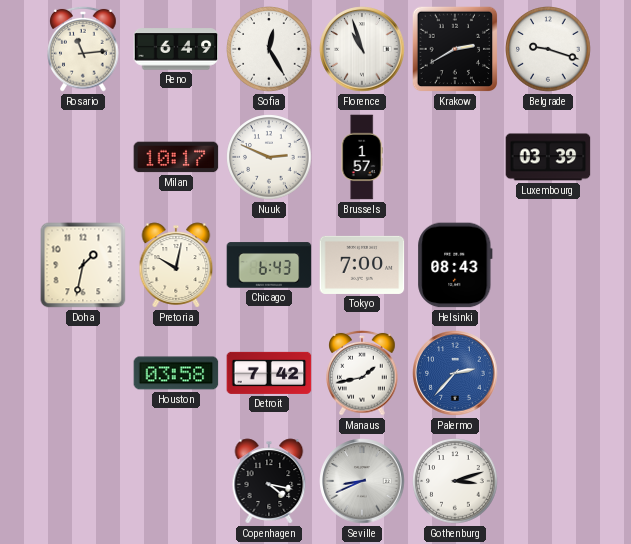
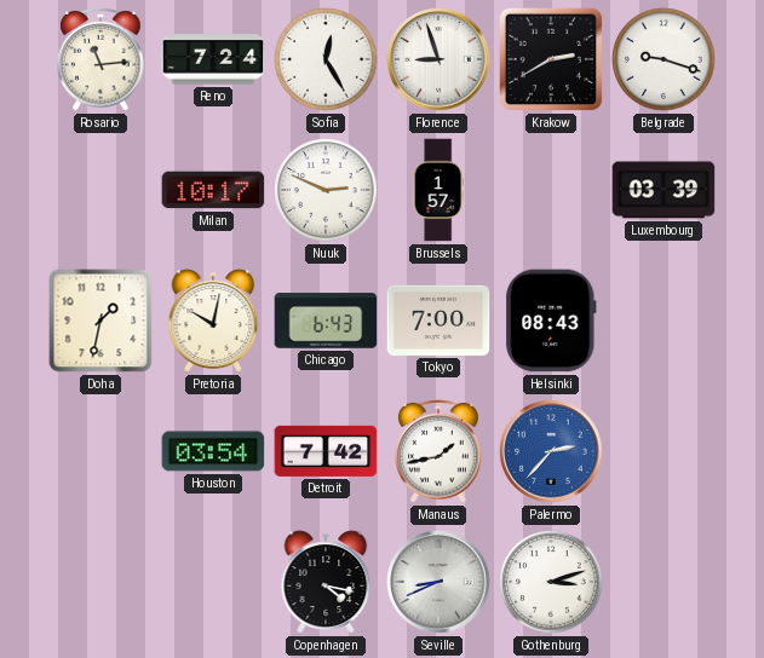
Reno: 6:49 -> 7:24
Florence: 10:57 -> 8:57
Houston: 03:58 -> 03:54
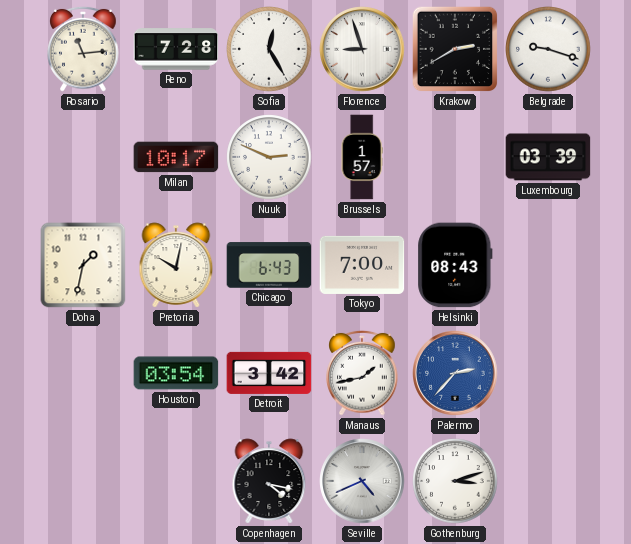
Reno: 7:24 -> 7:28
Detroit: 7:42 -> 3:42
Seville: 8:41 -> 4:41
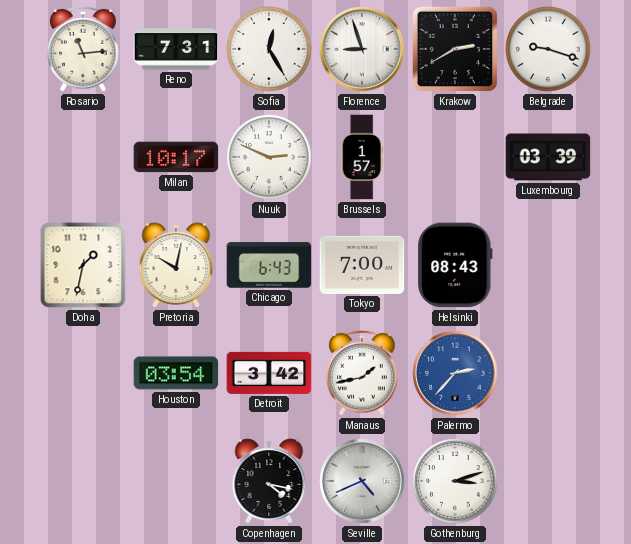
Reno: 7:28 -> 7:31
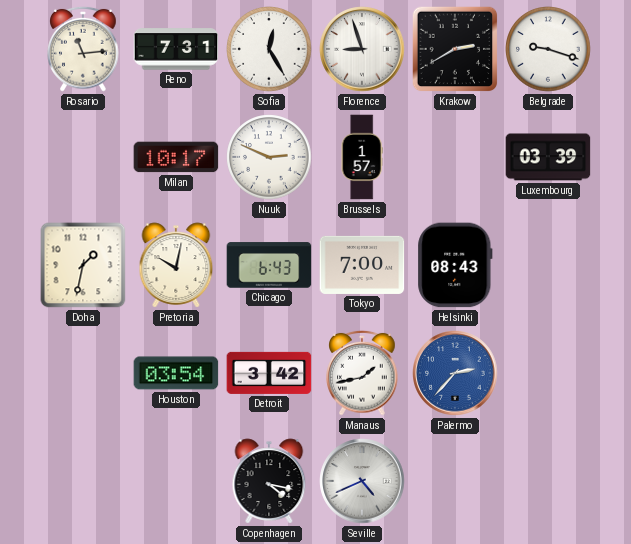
Gothenburg: 3:12 -> none
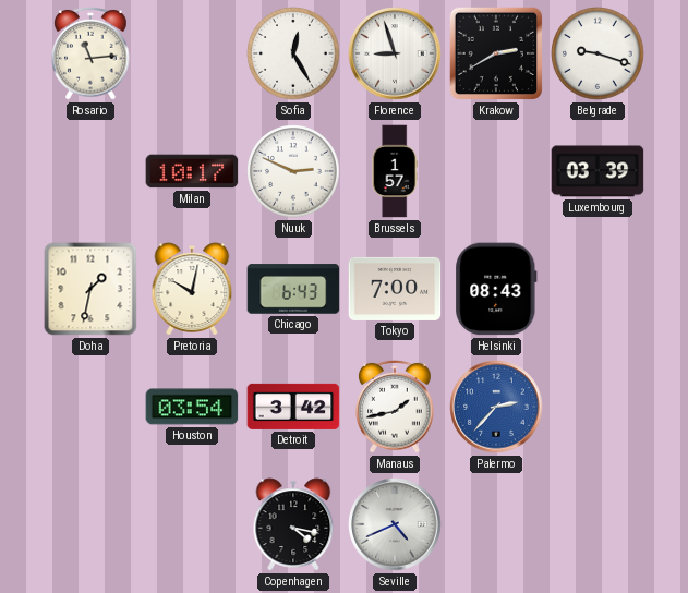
Reno: 7:31 -> none
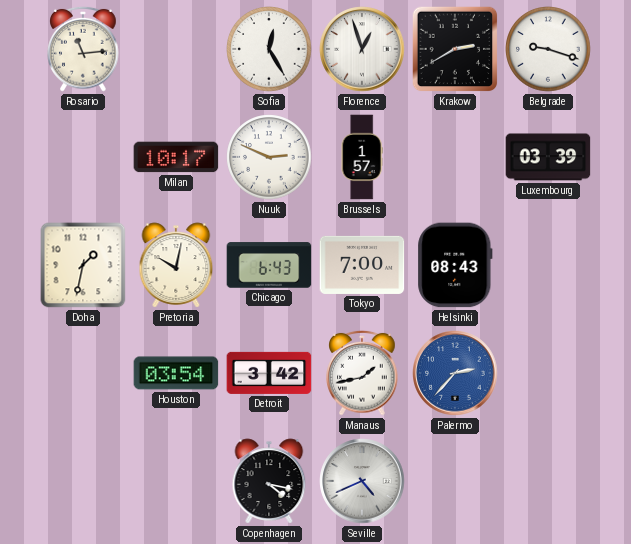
Florence: 8:57 -> 12:57
